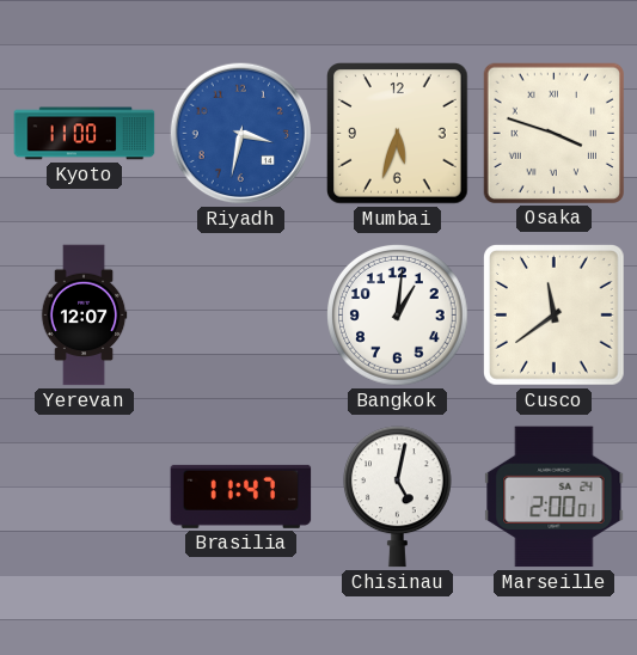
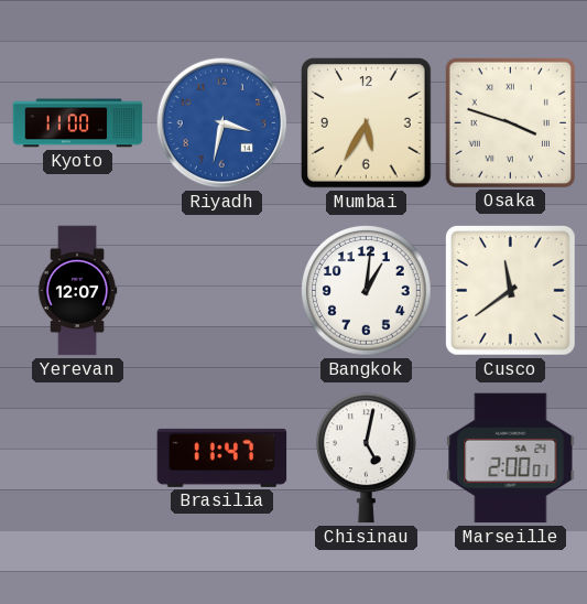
Mumbai: 5:33 -> 5:35
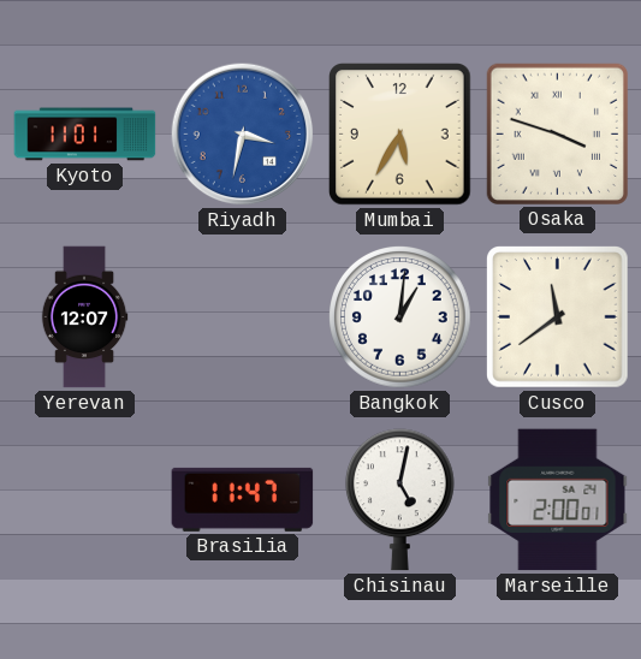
Kyoto: 11:00 -> 11:01
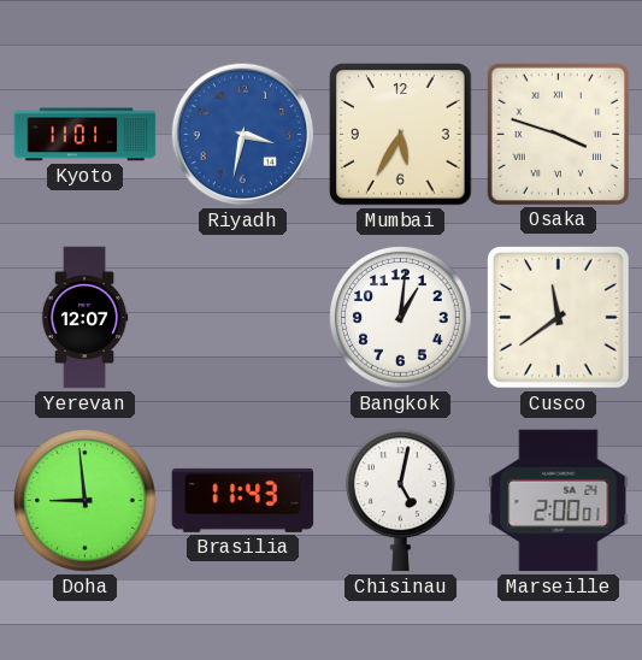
Doha: none -> 8:59
Brasilia: 11:47 -> 11:43
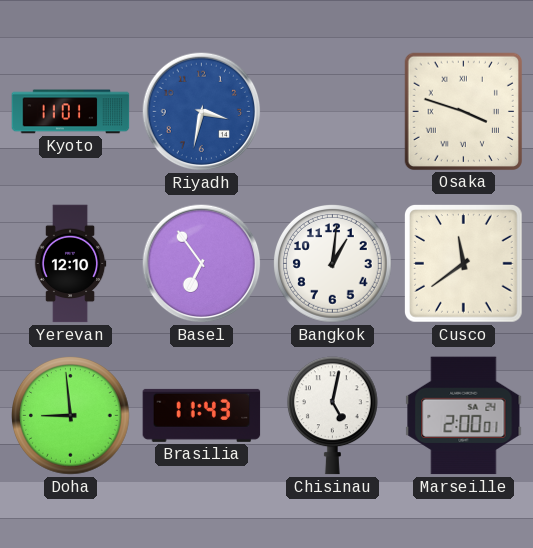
Mumbai: 5:35 -> none
Yerevan: 12:07 -> 12:10
Basel: none -> 6:54
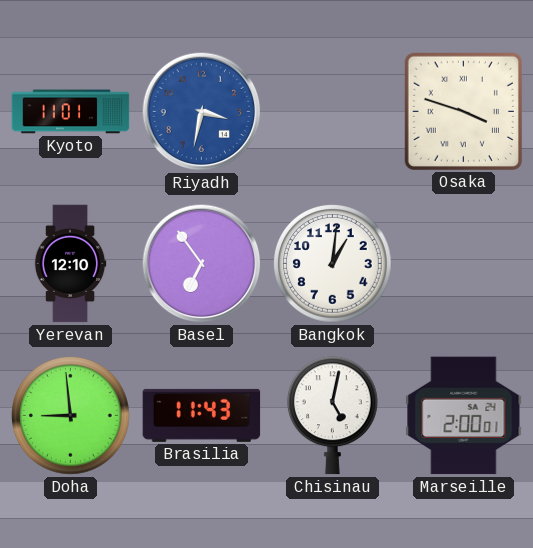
Cusco: 11:39 -> none
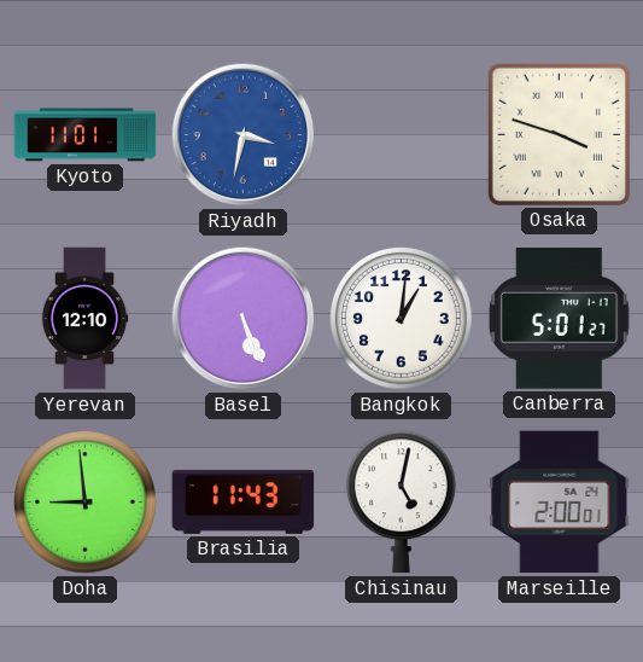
Basel: 6:54 -> 5:26
Canberra: none -> 5:01
